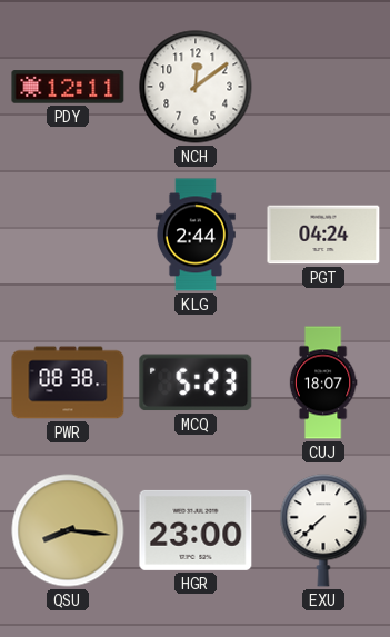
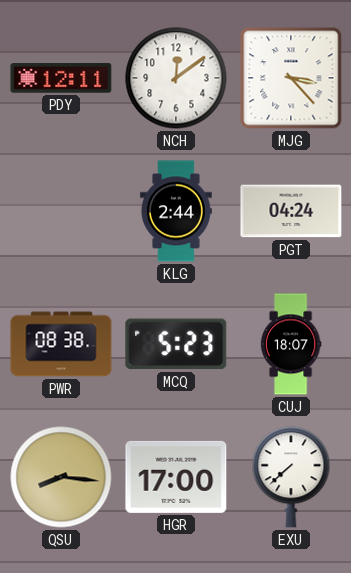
MJG: none -> 3:23
HGR: 23:00 -> 17:00
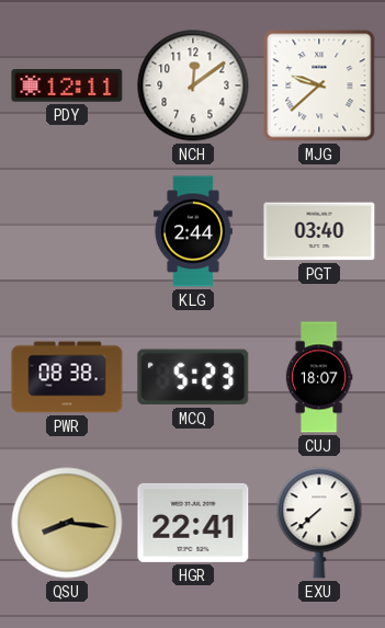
MJG: 3:23 -> 9:38
PGT: 04:24 -> 03:40
HGR: 17:00 -> 22:41
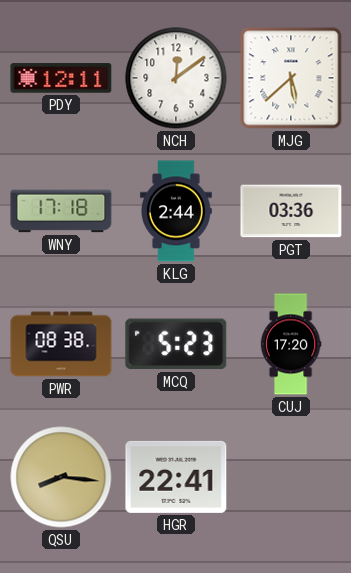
MJG: 9:38 -> 5:38
WNY: none -> 17:18
PGT: 03:40 -> 03:36
CUJ: 18:07 -> 17:20
EXU: 7:38 -> none
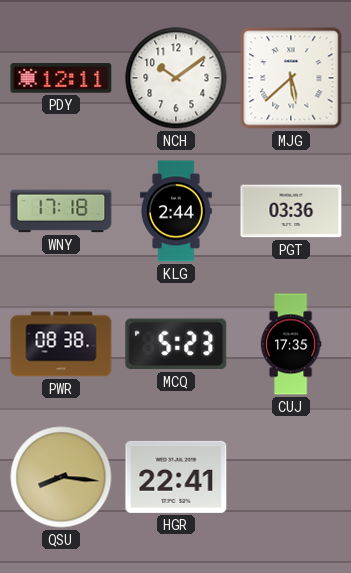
NCH: 12:09 -> 10:09
CUJ: 17:20 -> 17:35
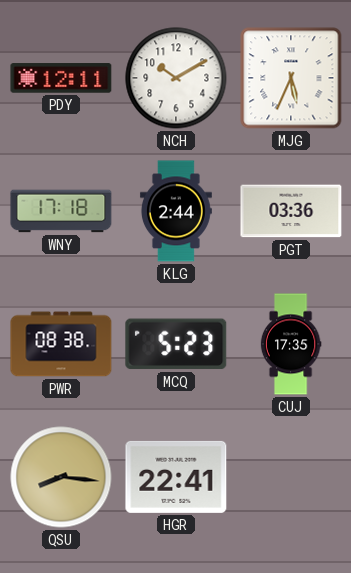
NCH: 10:09 -> 10:10
MJG: 5:38 -> 5:34
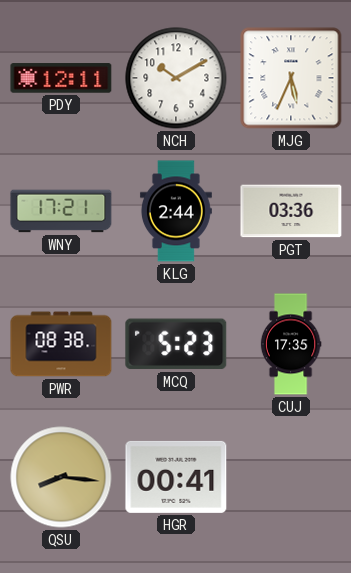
WNY: 17:18 -> 17:21
HGR: 22:41 -> 00:41
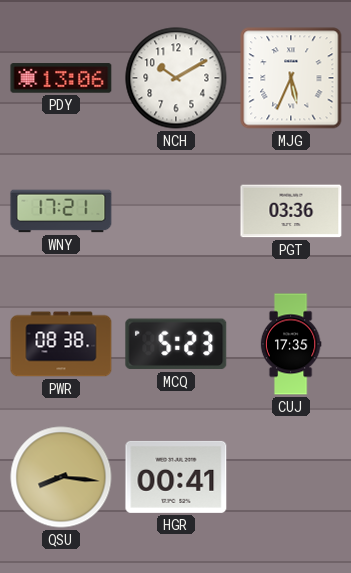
PDY: 12:11 -> 13:06
KLG: 2:44 -> none
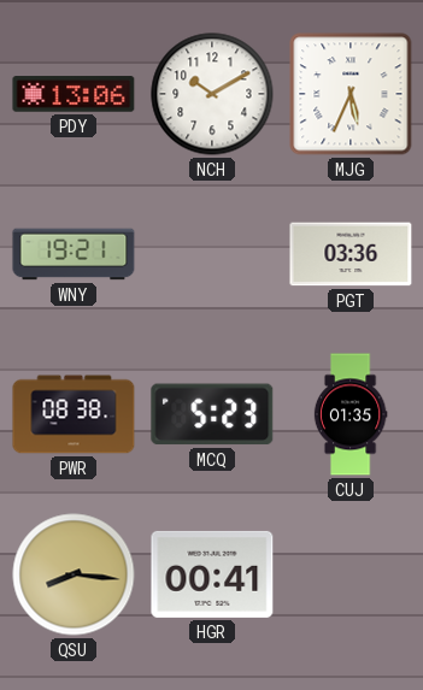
WNY: 17:21 -> 19:21
CUJ: 17:35 -> 01:35
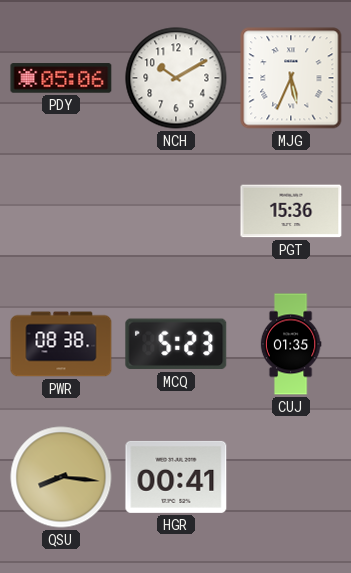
PDY: 13:06 -> 05:06
WNY: 19:21 -> none
PGT: 03:36 -> 15:36
